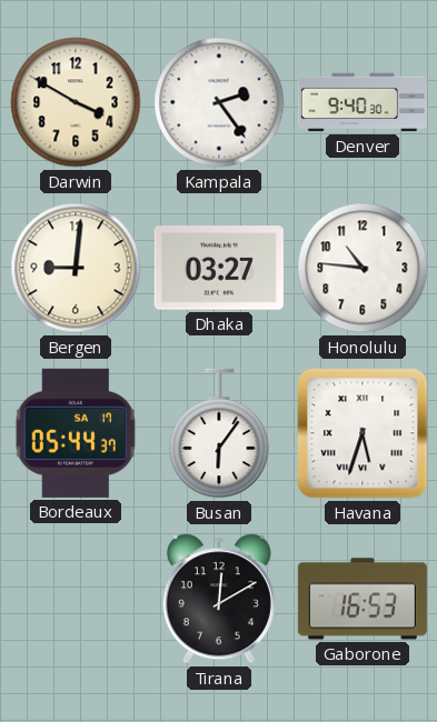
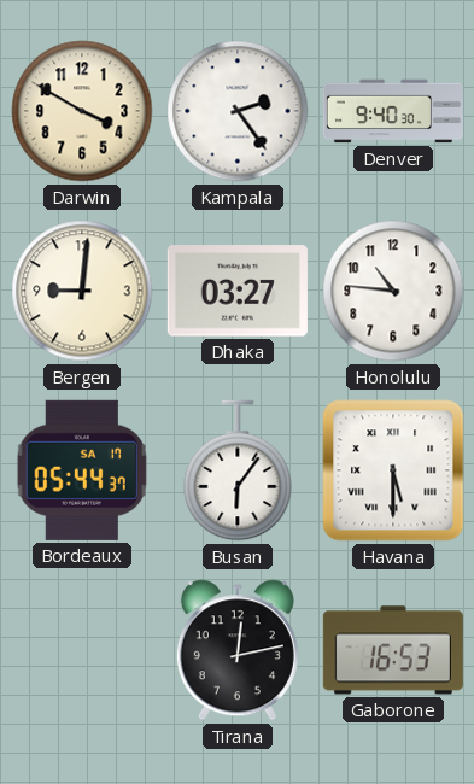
Havana: 5:33 -> 5:30
Tirana: 12:10 -> 12:13
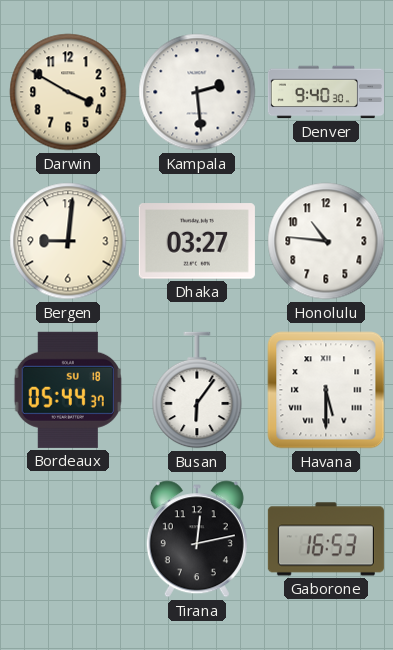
Kampala: 2:24 -> 2:29
Bordeaux date: SA 17 -> SU 18
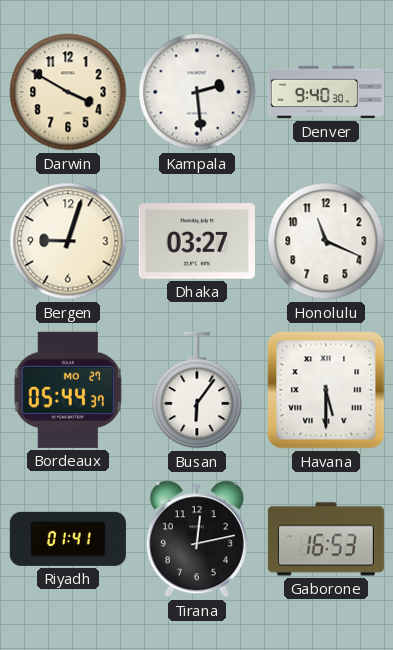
Bergen: 9:01 -> 9:03
Honolulu: 10:46 -> 11:19
Bordeaux date: SU 18 -> MO 27
Riyadh: none -> 01:41
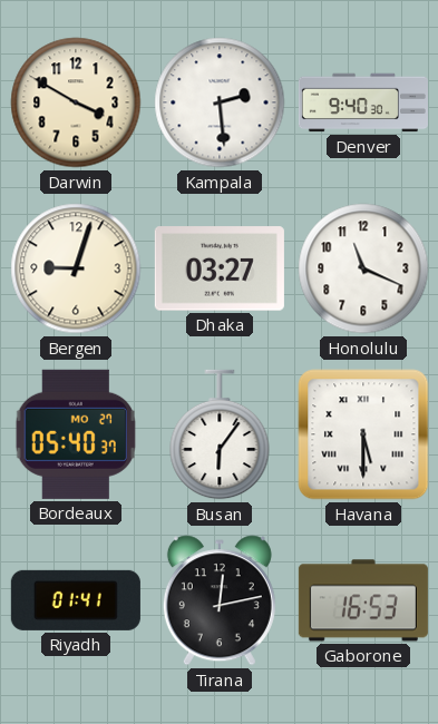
Bordeaux: 05:44 -> 05:40
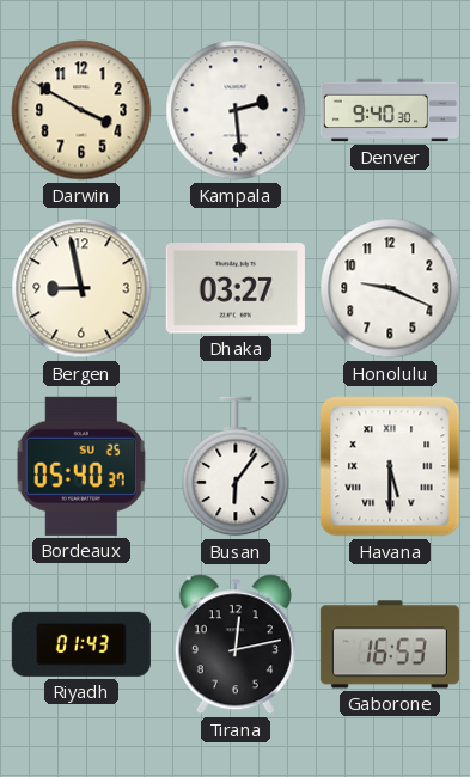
Bergen: 9:03 -> 8:58
Honolulu: 11:19 -> 9:19
Bordeaux date: MO 27 -> SU 25
Riyadh: 01:41 -> 01:43
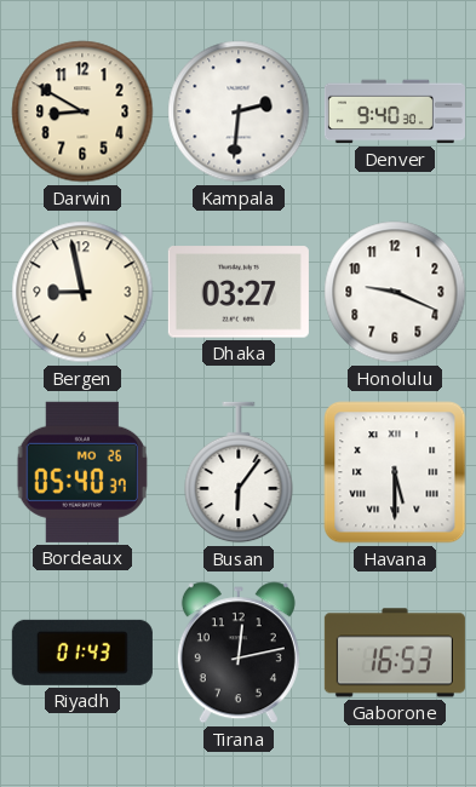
Darwin: 3:50 -> 8:50
Kampala: 2:29 -> 2:31
Bordeaux date: SU 25 -> MO 26
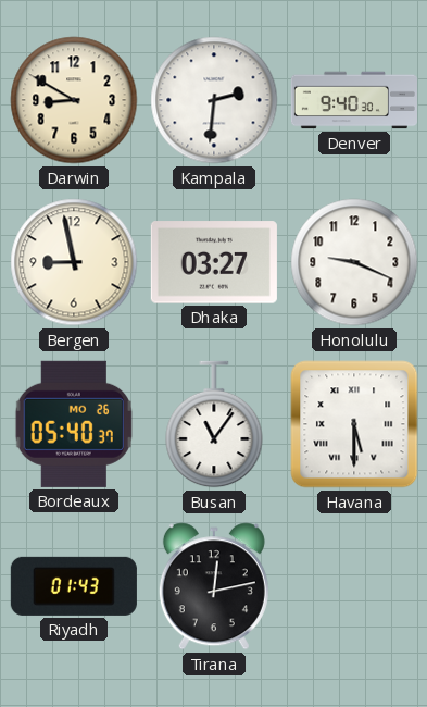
Busan: 6:06 -> 11:06
Gaborone: 16:53 -> none
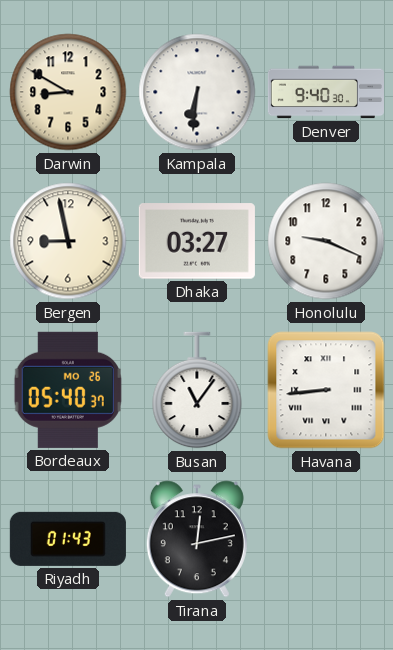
Kampala: 2:31 -> 6:31
Havana: 5:30 -> 8:44
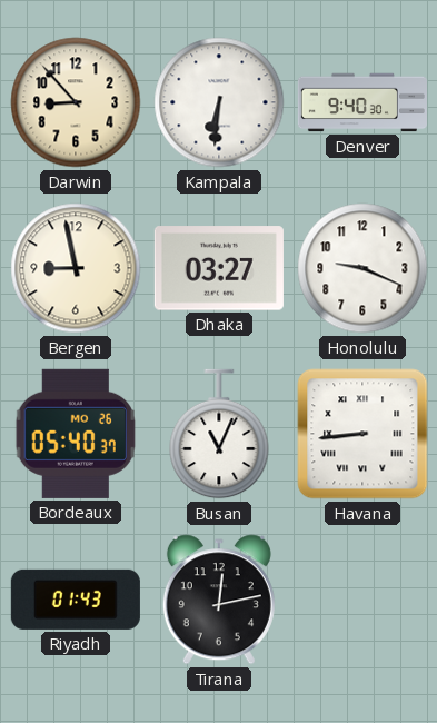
Darwin: 8:50 -> 8:53
Busan: 11:06 -> 11:04
